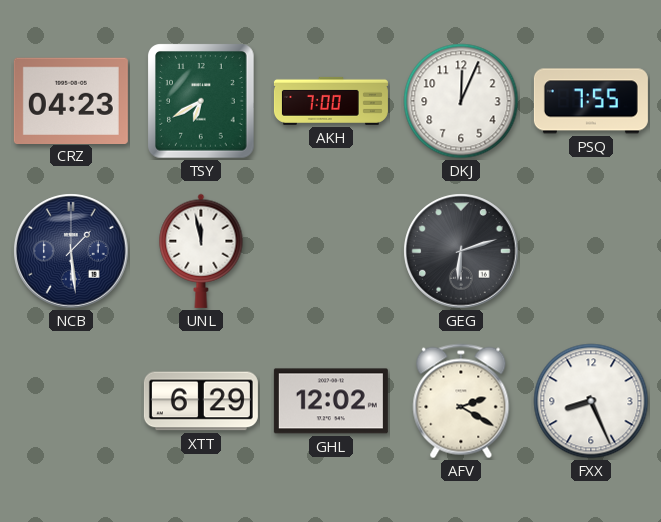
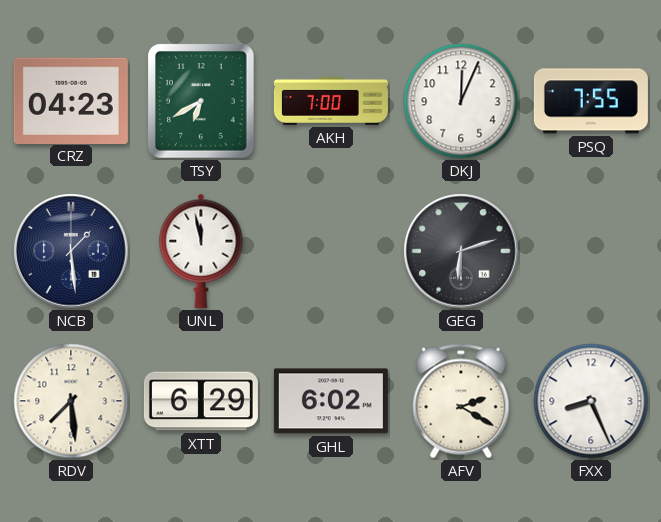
RDV: none -> 7:29
GHL: 12:02 -> 6:02
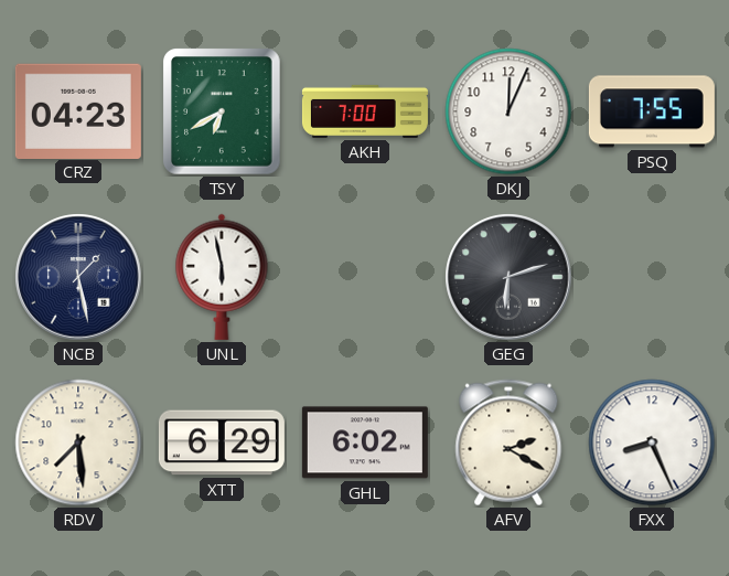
NCB: 1:29 -> 1:28
UNL: 11:58 -> 5:58
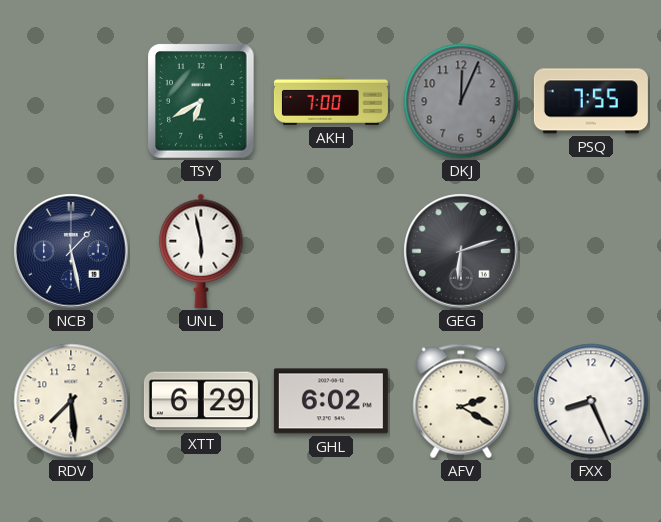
CRZ: 04:23 -> none
DKJ dial: white -> grey
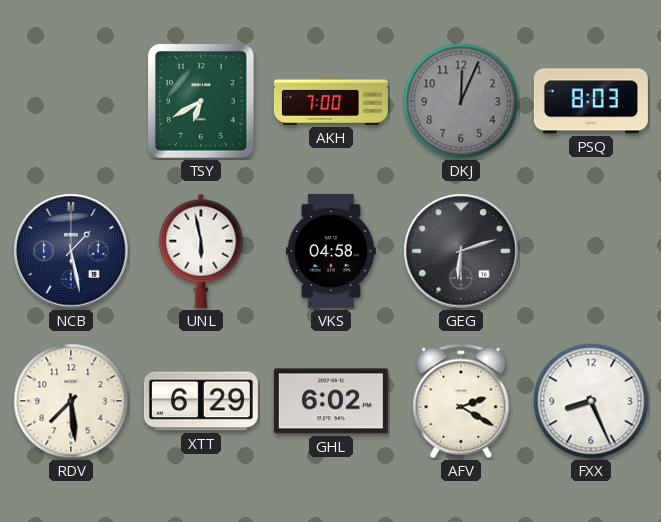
PSQ: 7:55 -> 8:03
VKS: none -> 04:58
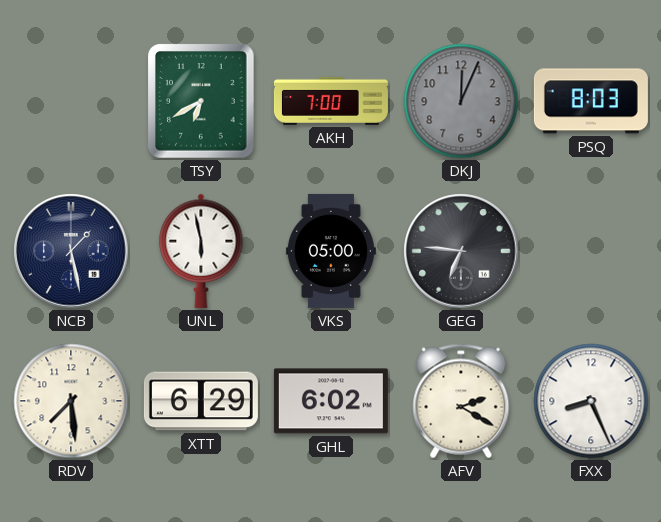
VKS: 04:58 -> 05:00
GEG: 6:12 -> 6:46
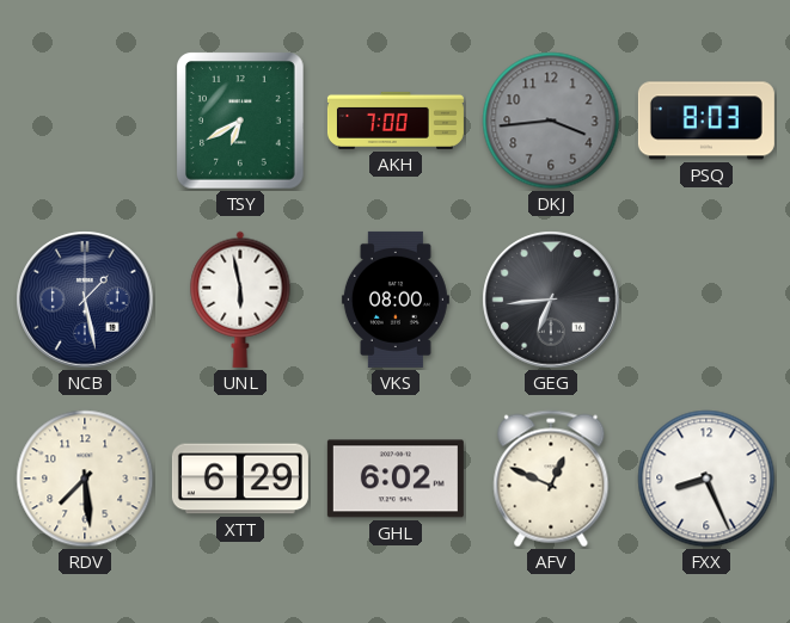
DKJ: 12:04 -> 3:44
VKS: 05:00 -> 08:00
GEG: 6:46 -> 6:44
AFV: 2:20 -> 12:49
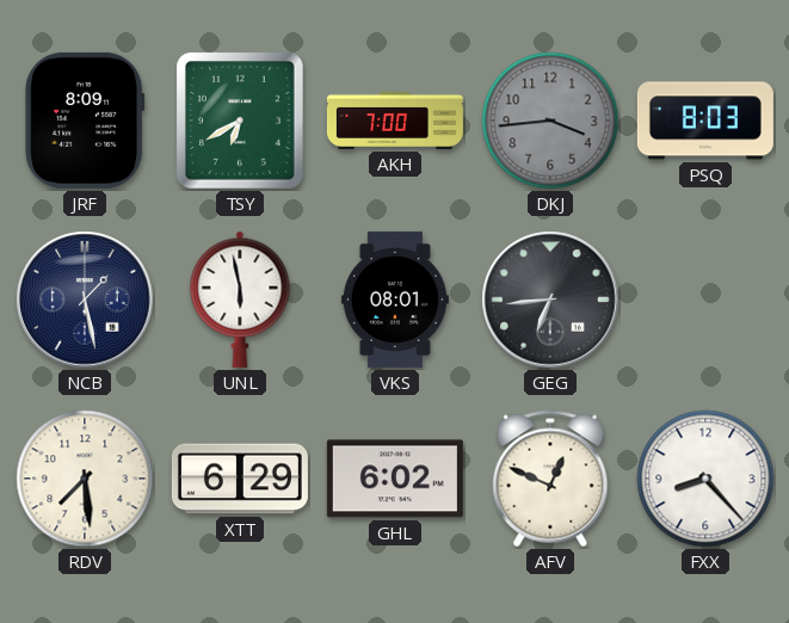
JRF: none -> 8:09
VKS: 08:00 -> 08:01
FXX: 8:26 -> 8:23
